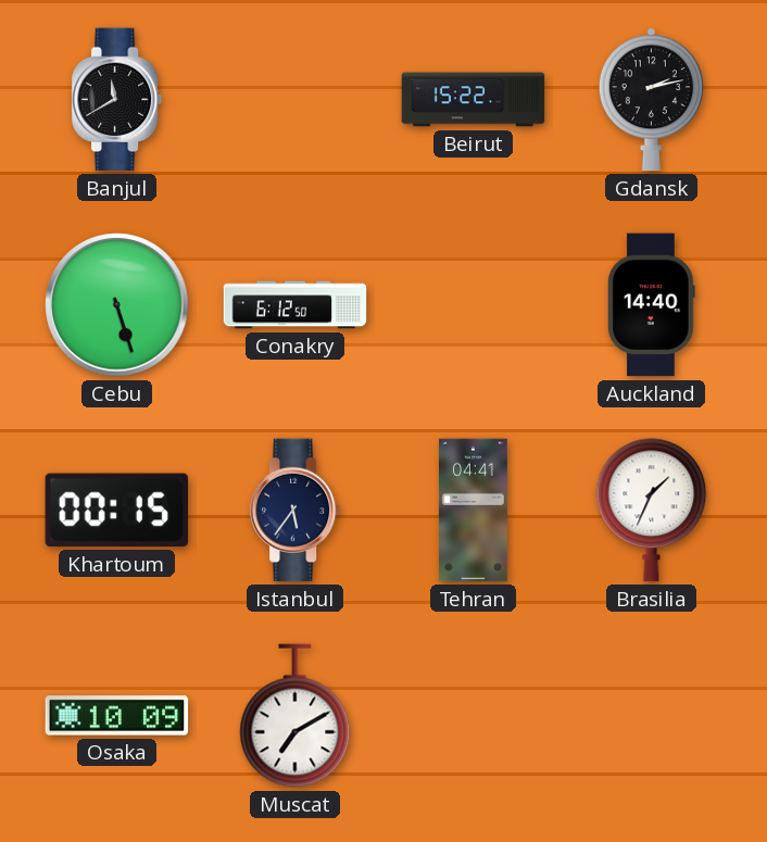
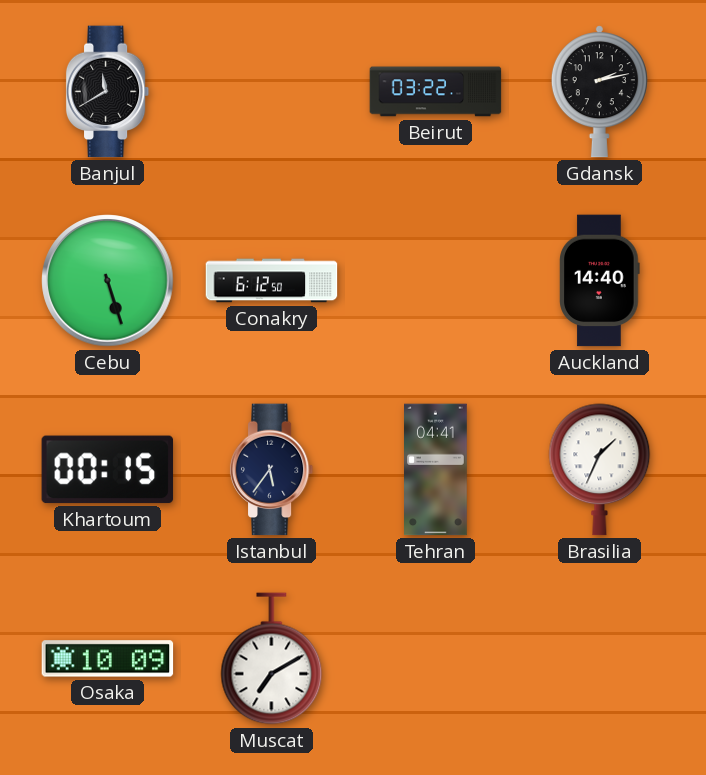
Beirut: 15:22 -> 03:22
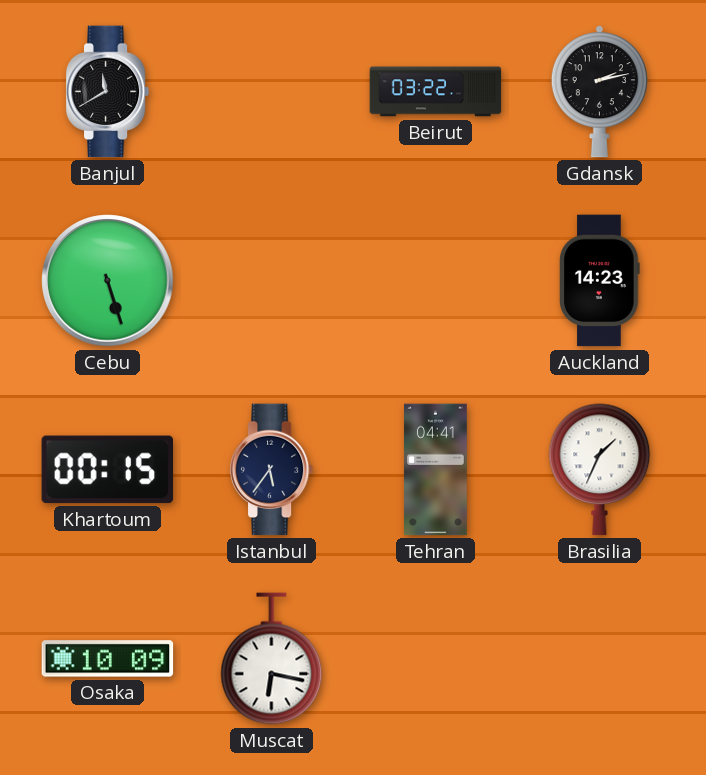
Conakry: 6:12 -> none
Auckland: 14:40 -> 14:23
Muscat: 7:10 -> 6:17
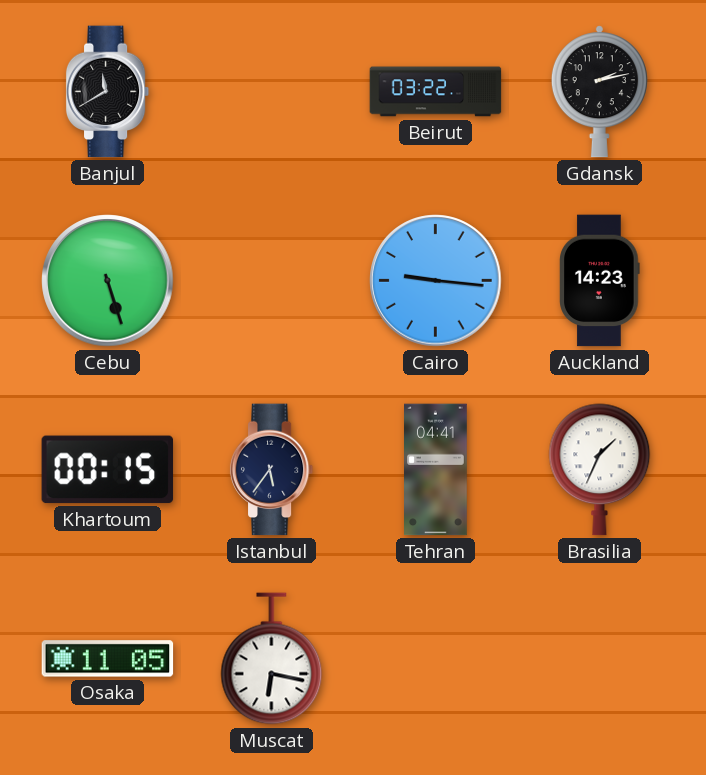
Cairo: none -> 9:16
Osaka: 10:09 -> 11:05
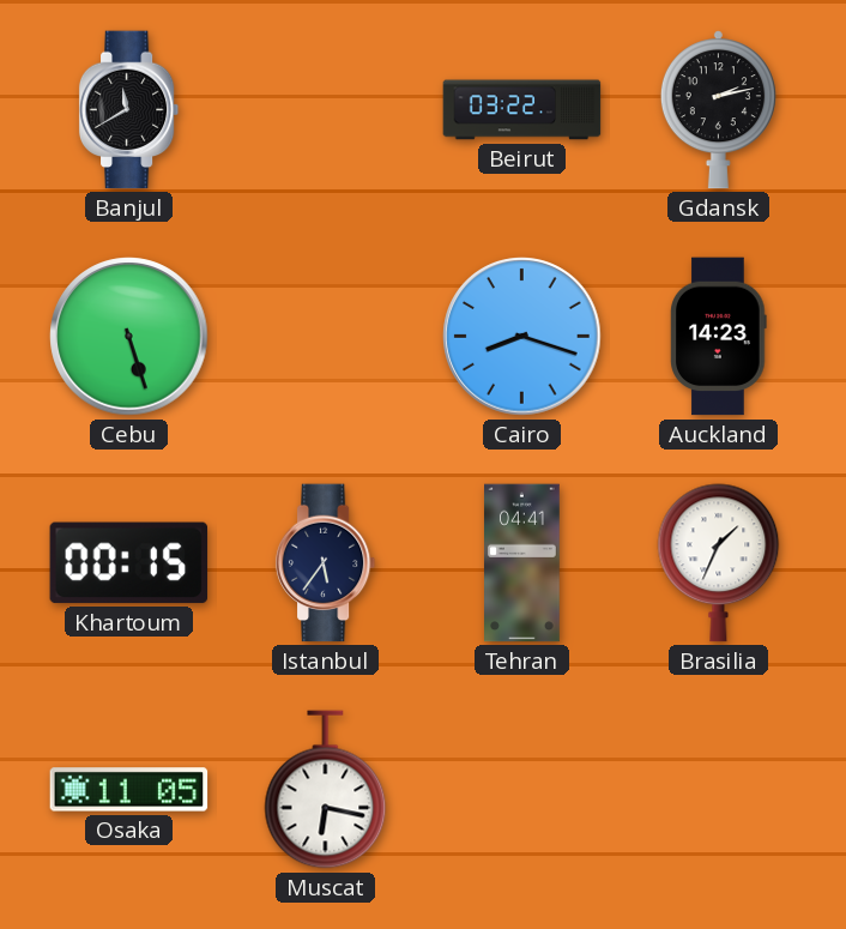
Cairo: 9:16 -> 8:18
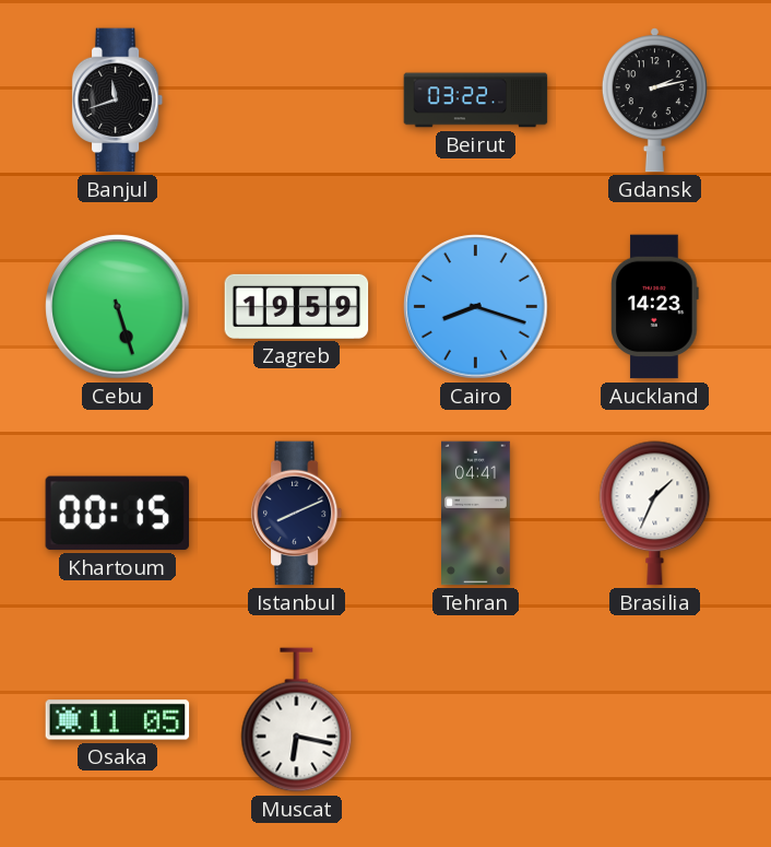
Banjul: 11:40 -> 11:42
Zagreb: none -> 19:59
Istanbul: 5:36 -> 8:11
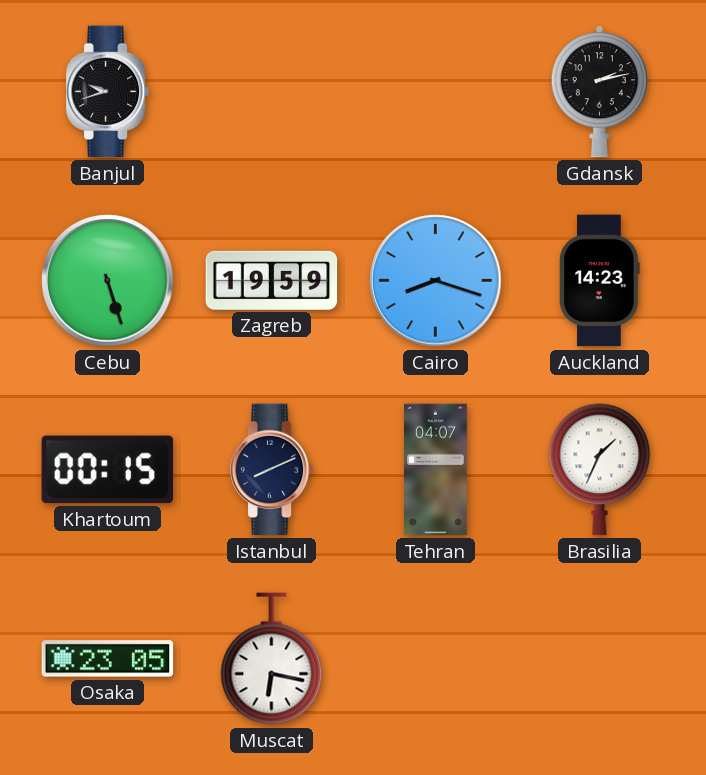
Banjul: 11:42 -> 9:42
Beirut: 03:22 -> none
Tehran: 04:41 -> 04:07
Osaka: 11:05 -> 23:05
